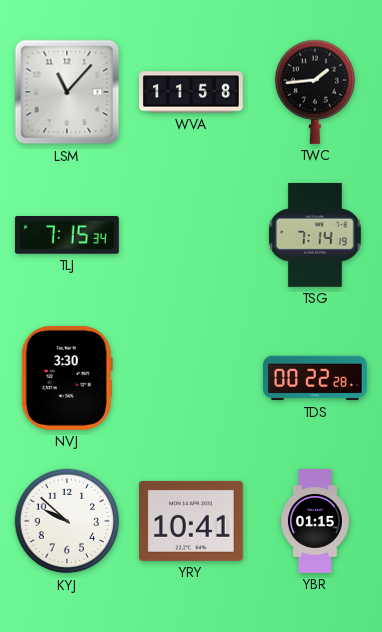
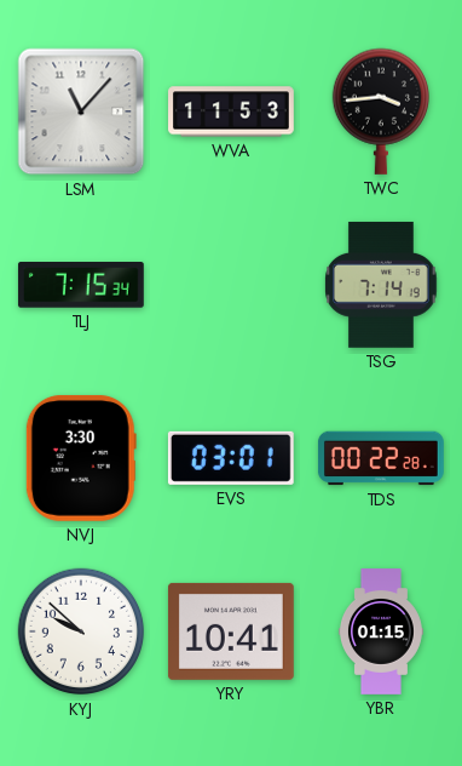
WVA: 11:58 -> 11:53
TWC: 1:44 -> 3:44
EVS: none -> 03:01
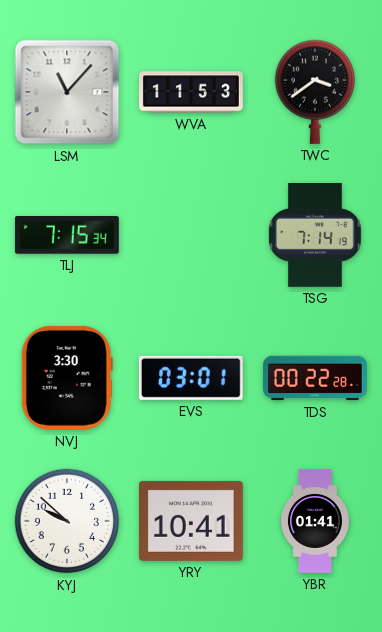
TWC: 3:44 -> 3:39
YBR: 01:15 -> 01:41
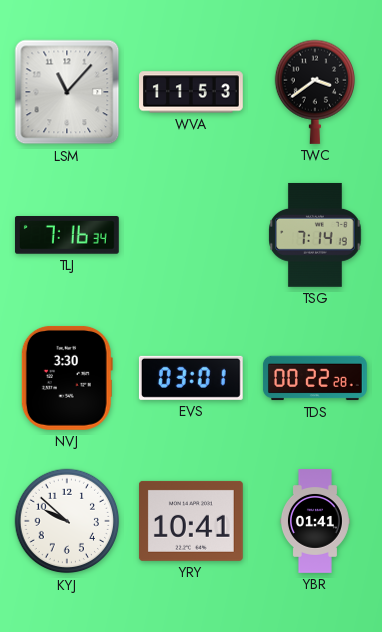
TLJ: 7:15 -> 7:16
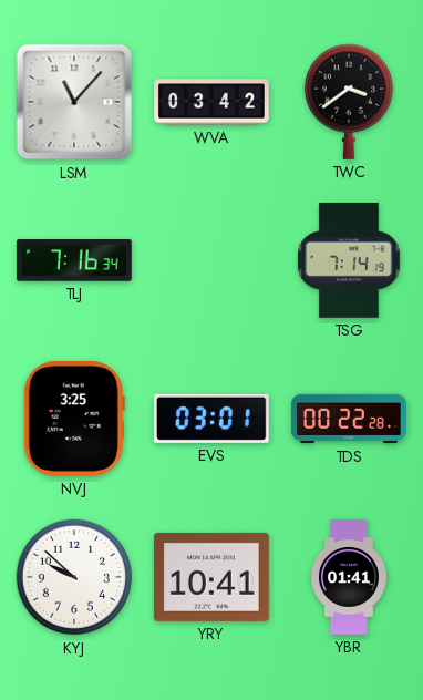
WVA: 11:53 -> 03:42
NVJ: 3:30 -> 3:25
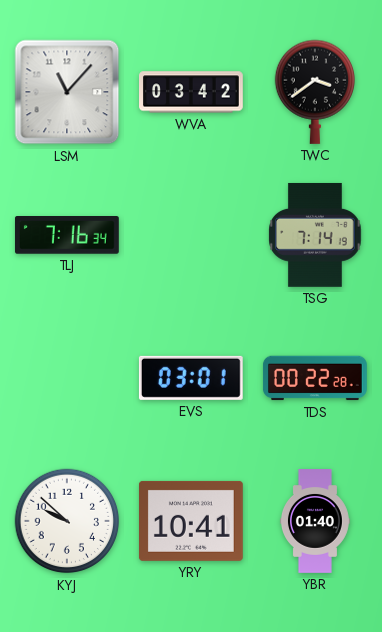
NVJ: 3:25 -> none
YBR: 01:41 -> 01:40
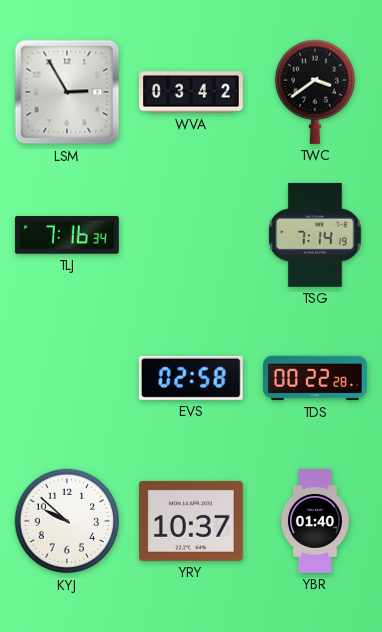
LSM: 11:07 -> 2:55
EVS: 03:01 -> 02:58
YRY: 10:41 -> 10:37
